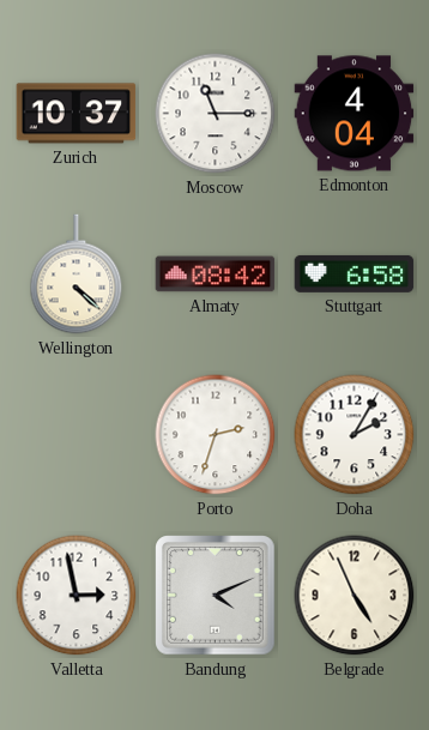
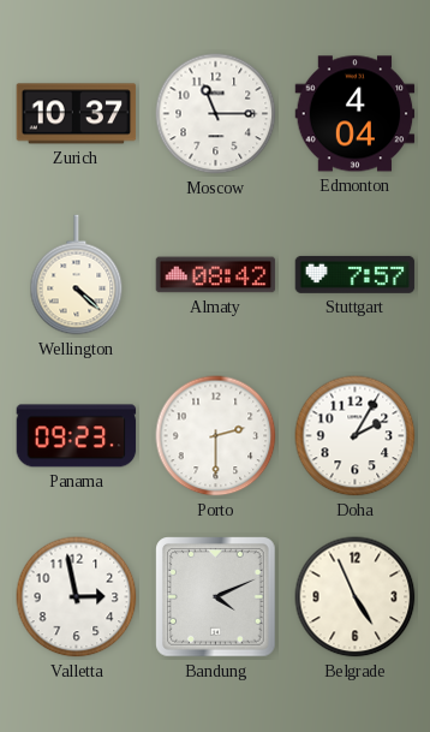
Stuttgart: 6:58 -> 7:57
Panama: none -> 09:23
Porto: 2:33 -> 2:30
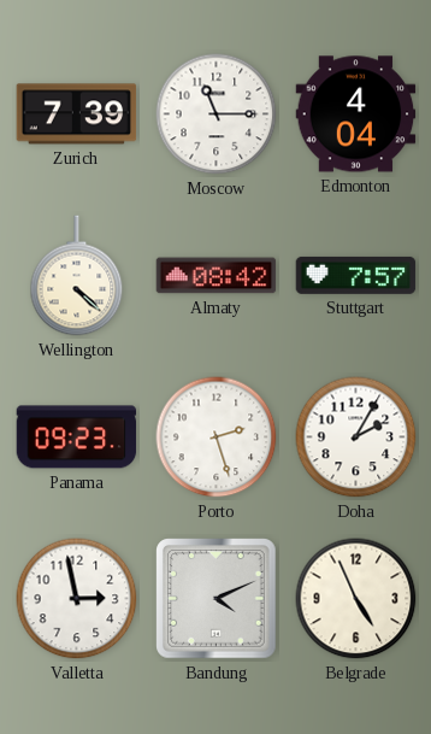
Zurich: 10:37 -> 7:39
Porto: 2:30 -> 2:27
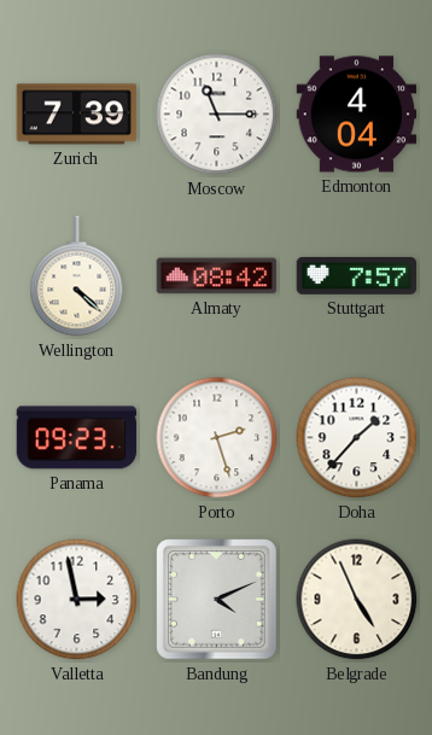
Doha: 2:05 -> 1:37
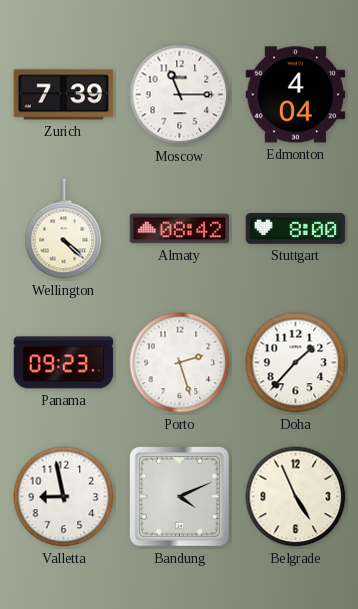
Stuttgart: 7:57 -> 8:00
Valletta: 2:58 -> 8:58
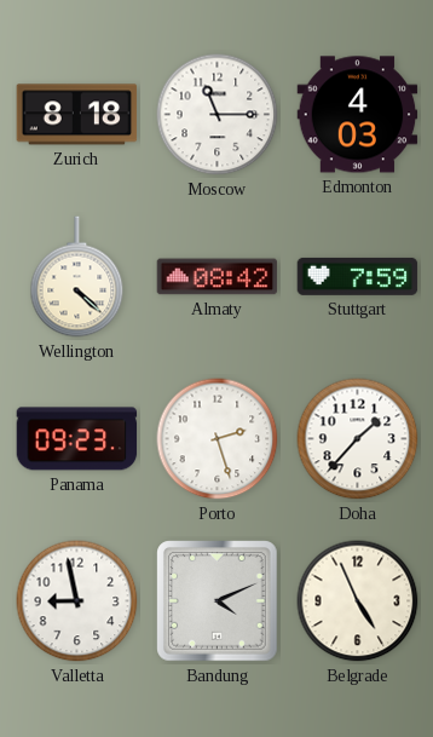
Zurich: 7:39 -> 8:18
Edmonton: 4:04 -> 4:03
Stuttgart: 8:00 -> 7:59
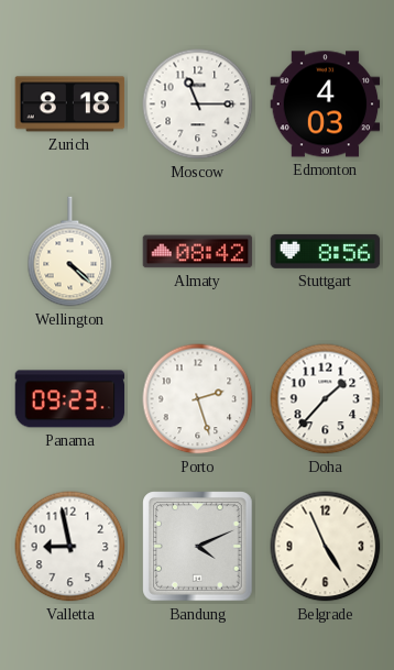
Stuttgart: 7:59 -> 8:56
